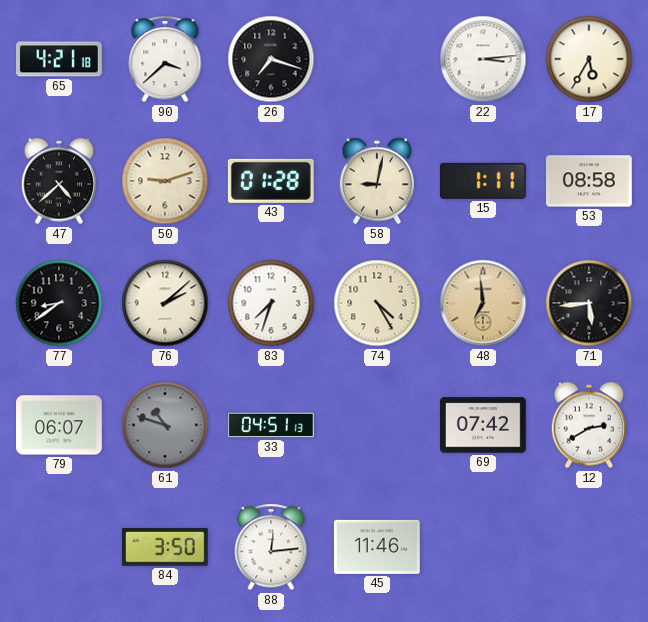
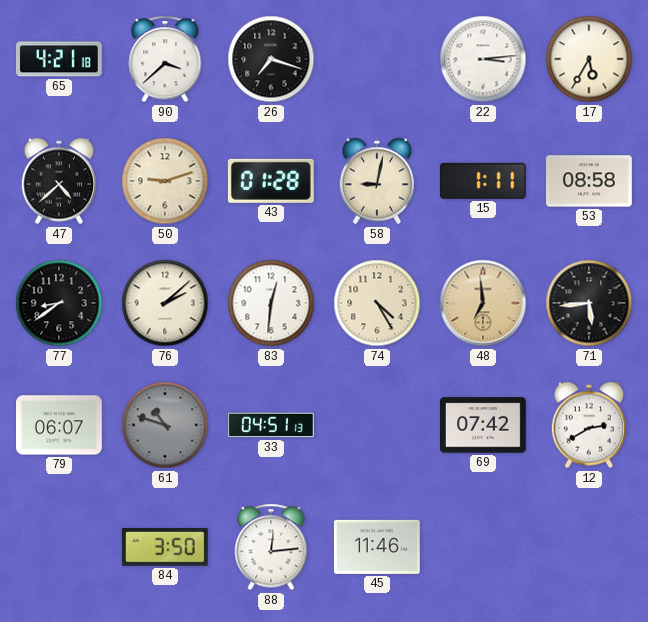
83: 7:33 -> 12:31
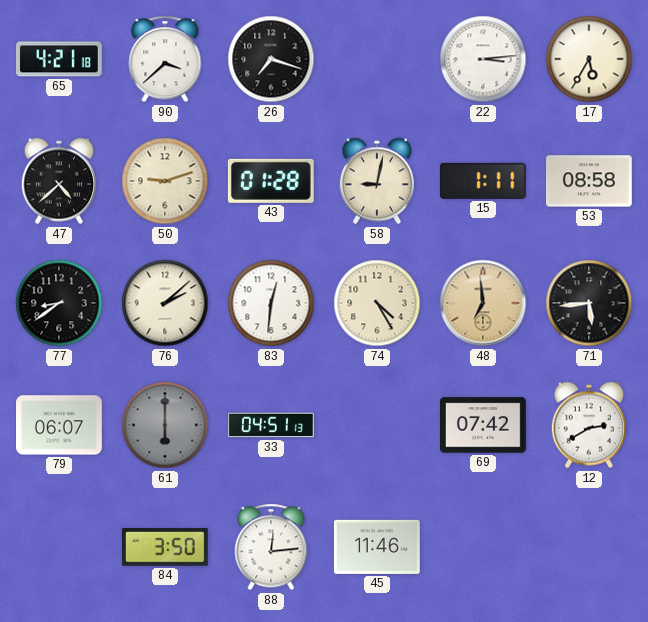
61: 10:48 -> 6:00
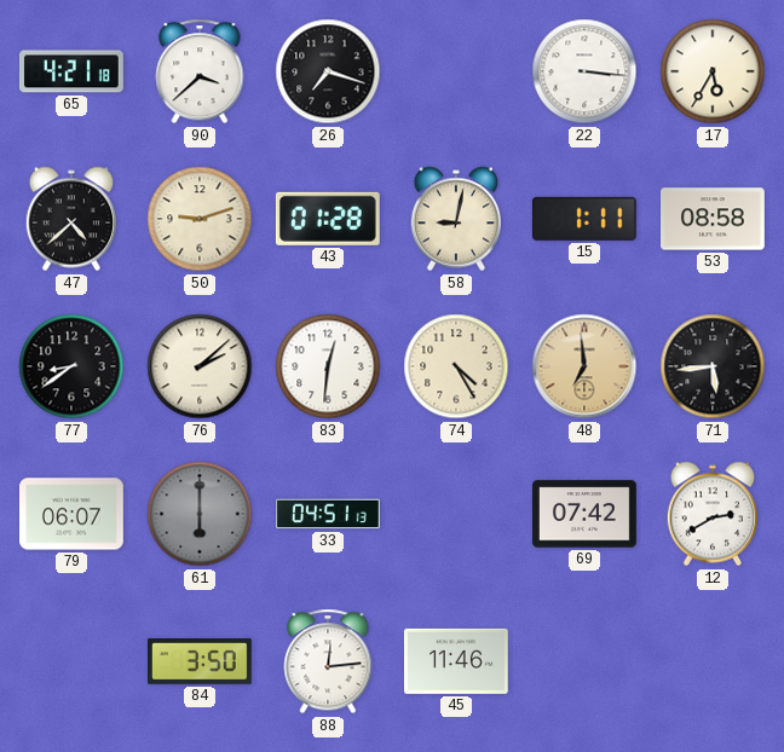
22: 3:14 -> 3:16
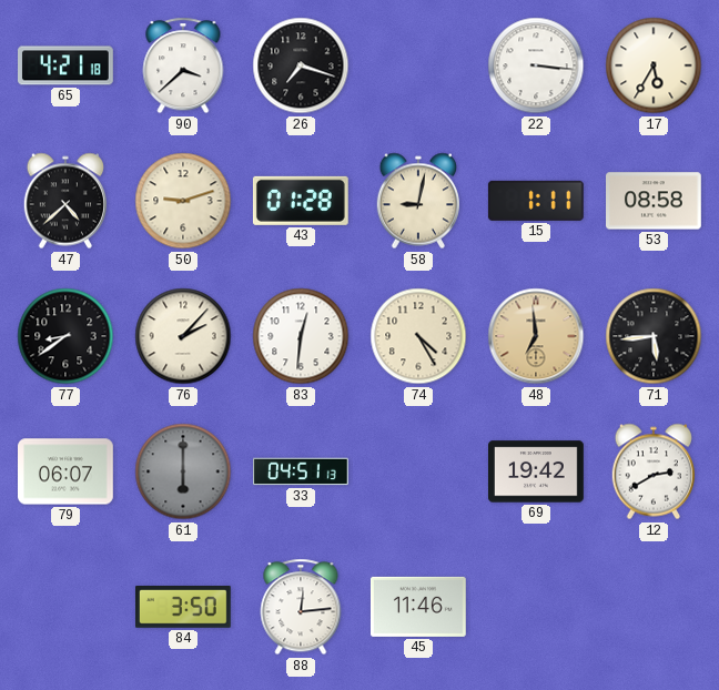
76: 2:08 -> 2:07
69: 07:42 -> 19:42
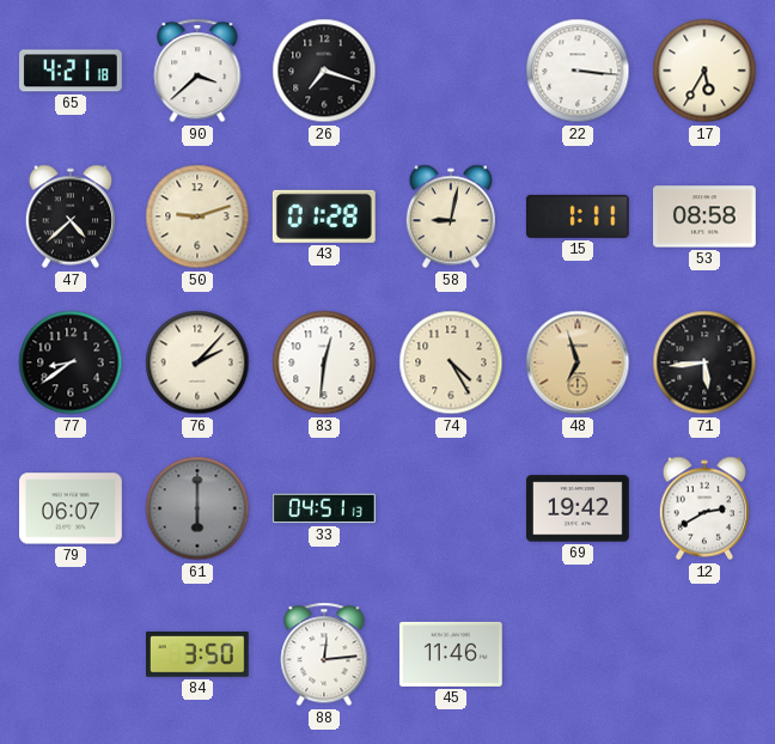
48: 6:59 -> 6:57
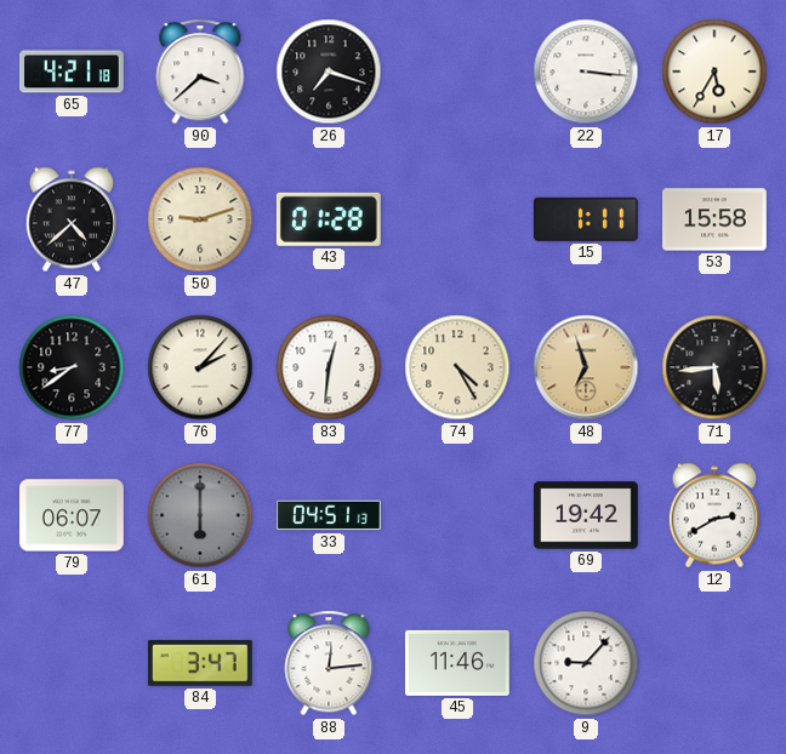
58: 9:02 -> none
53: 08:58 -> 15:58
84: 3:50 -> 3:47
9: none -> 9:07
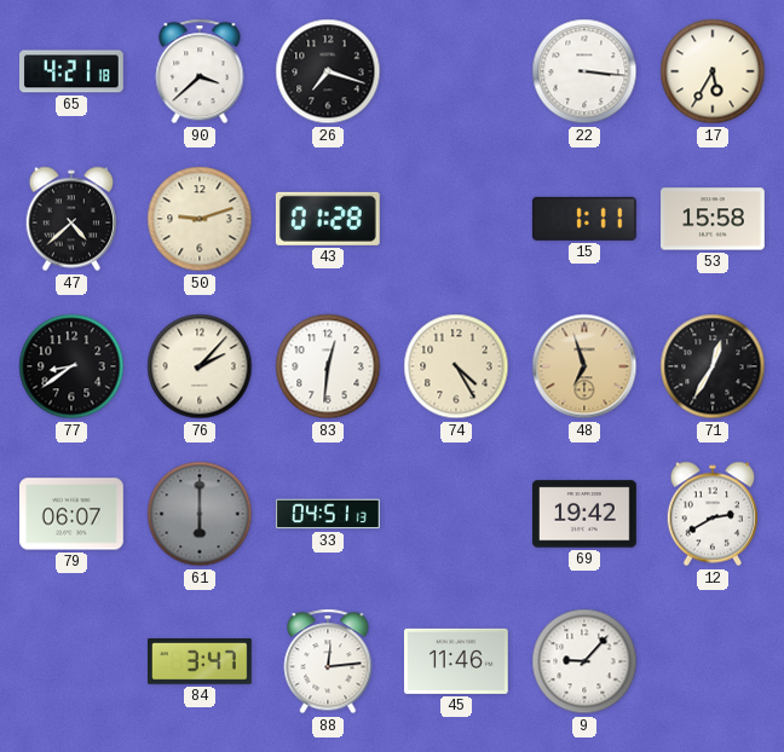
71: 5:44 -> 12:35
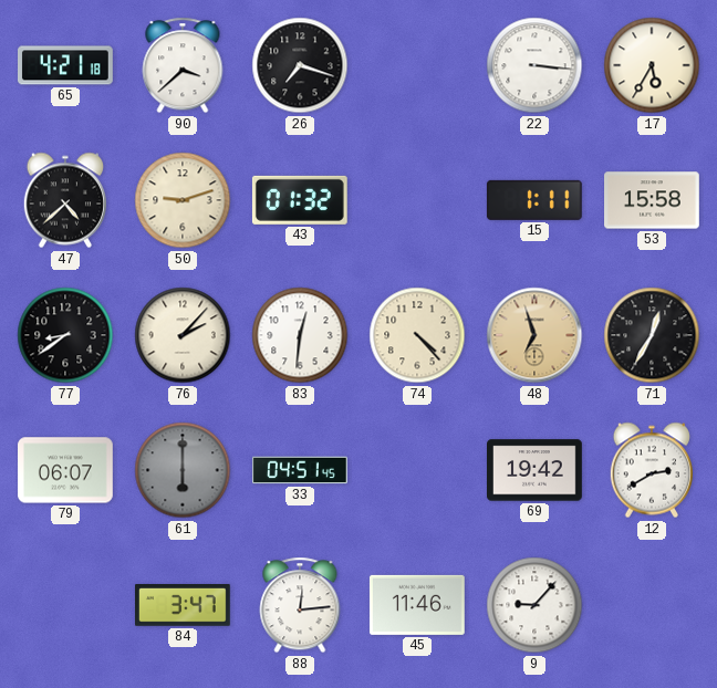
43: 01:28 -> 01:32
74: 4:25 -> 4:23
33: 04:51:13 -> 04:51:45
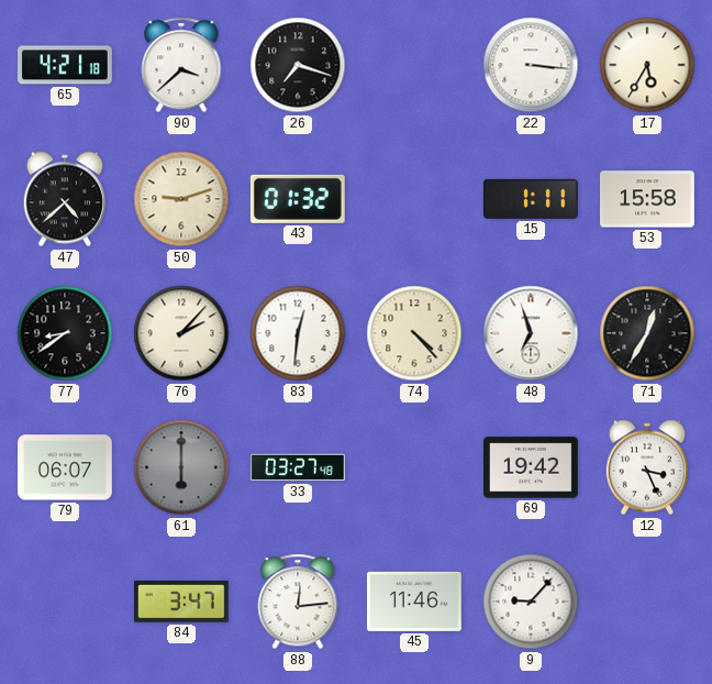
48 dial: champagne -> white
33: 04:51 -> 03:27
12: 2:40 -> 3:26
